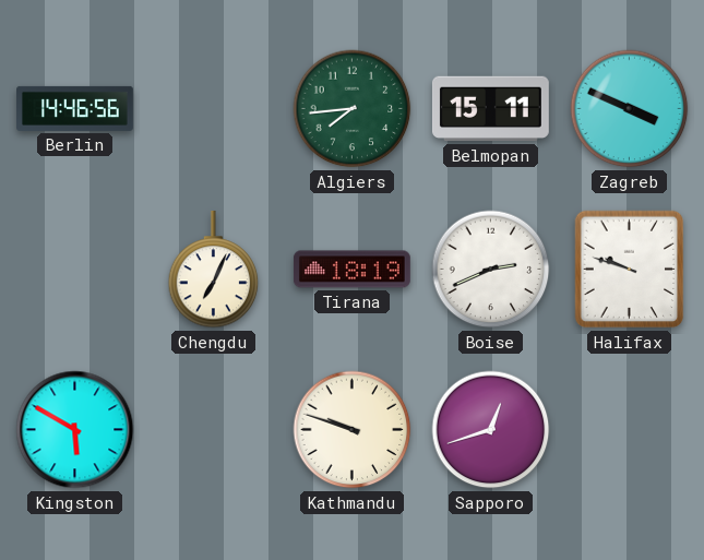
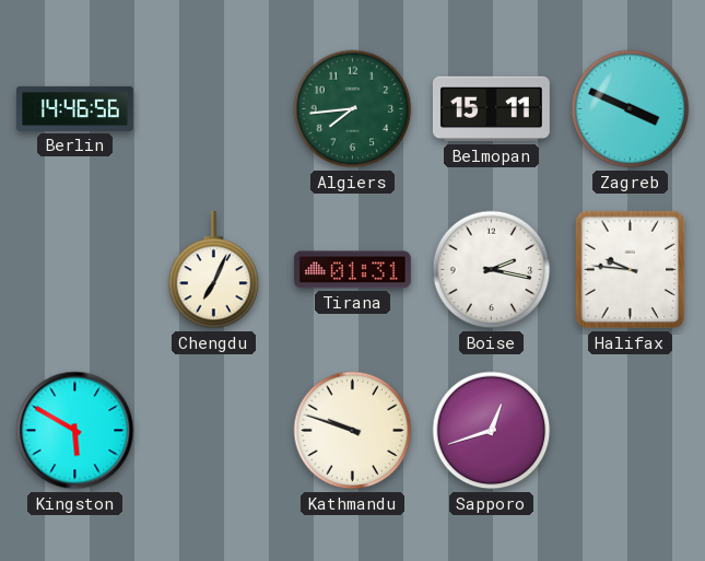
Tirana: 18:19 -> 01:31
Boise: 2:41 -> 2:17
Halifax: 9:48 -> 9:46
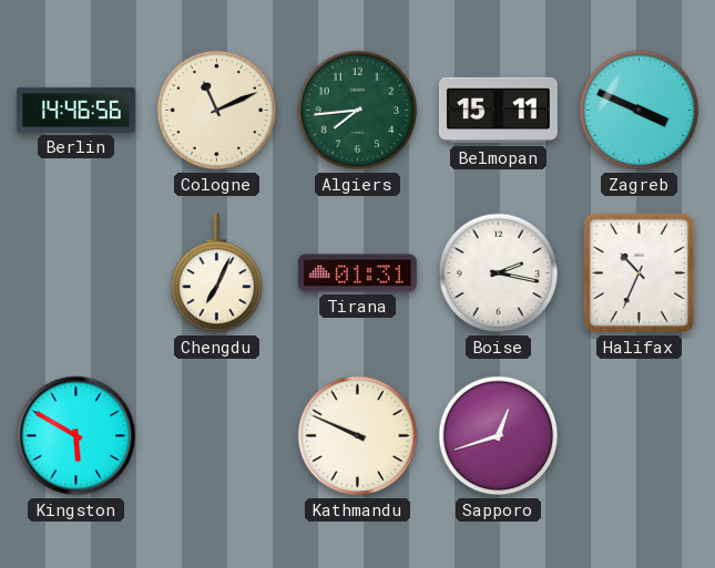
Cologne: none -> 11:11
Halifax: 9:46 -> 10:34
Kathmandu: 9:48 -> 9:49
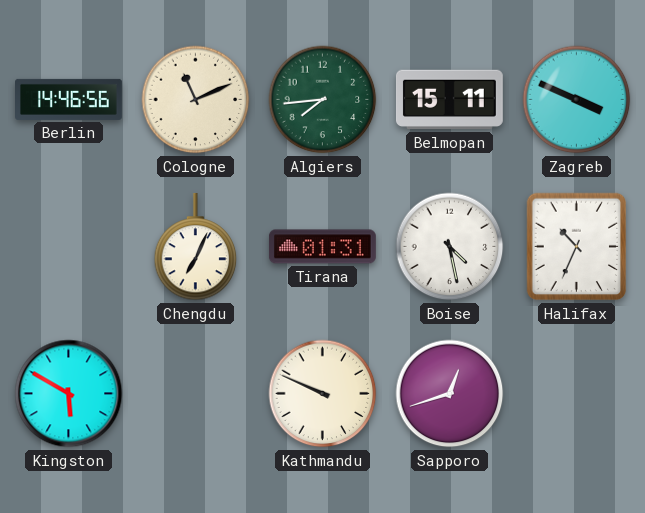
Boise: 2:17 -> 4:28
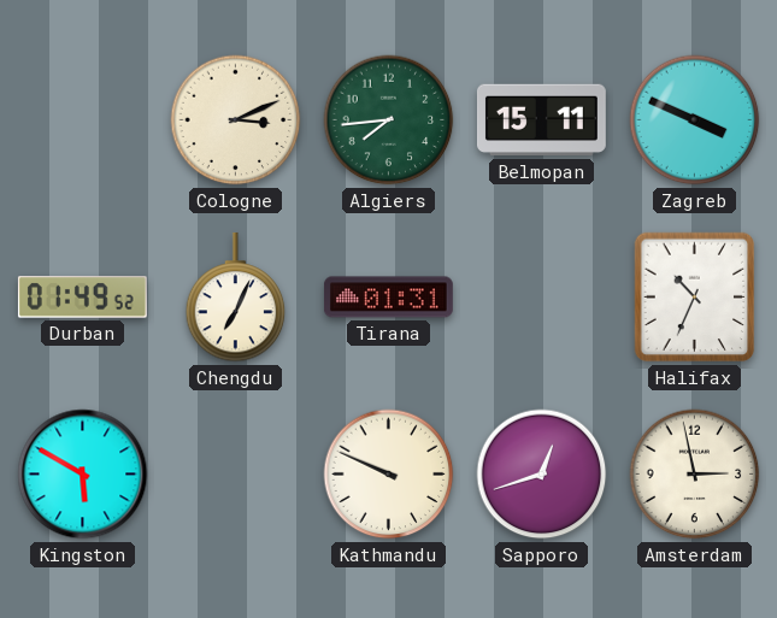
Berlin: 14:46 -> none
Cologne: 11:11 -> 3:11
Durban: none -> 01:49
Boise: 4:28 -> none
Amsterdam: none -> 2:58
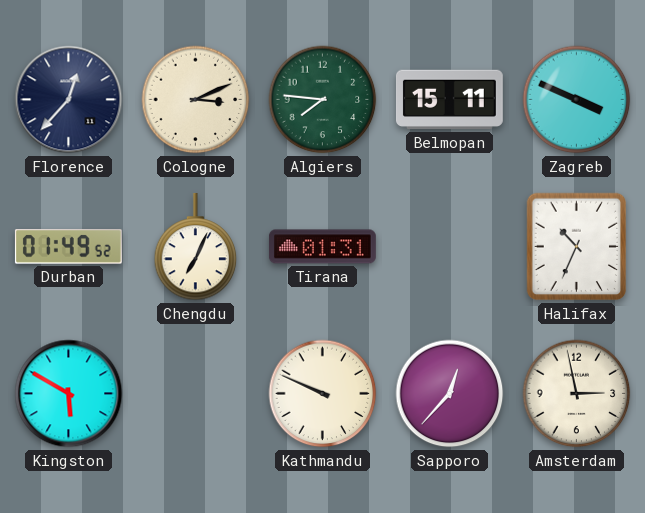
Florence: none -> 12:37
Algiers: 7:44 -> 7:46
Sapporo: 12:42 -> 12:37
